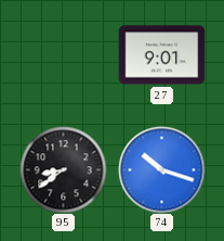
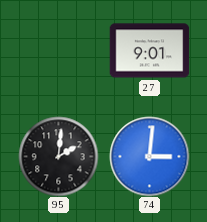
95: 8:39 -> 2:01
74: 10:18 -> 3:01
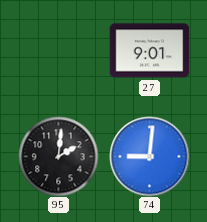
74: 3:01 -> 9:01
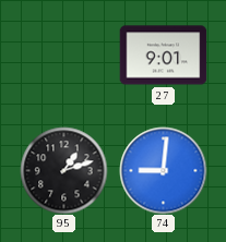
95: 2:01 -> 1:12
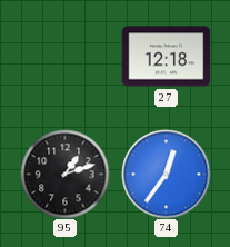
27: 9:01 -> 12:18
74: 9:01 -> 12:36
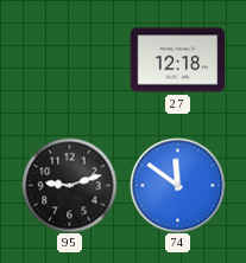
95: 1:12 -> 9:12
74: 12:36 -> 11:51
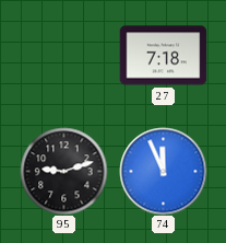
27: 12:18 -> 7:18
74: 11:51 -> 11:56
